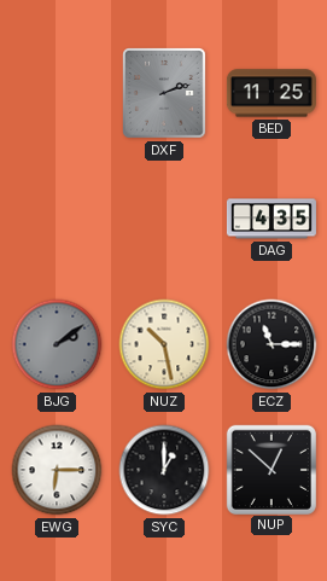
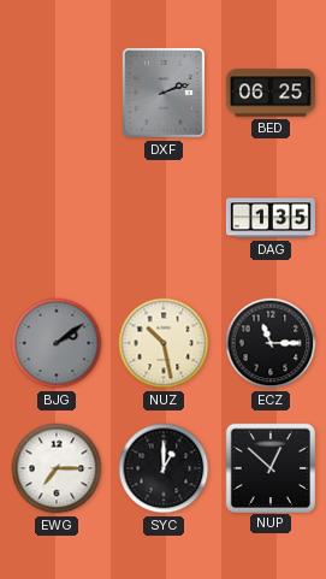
BED: 11:25 -> 06:25
DAG: 4:35 -> 1:35
EWG: 6:15 -> 7:15
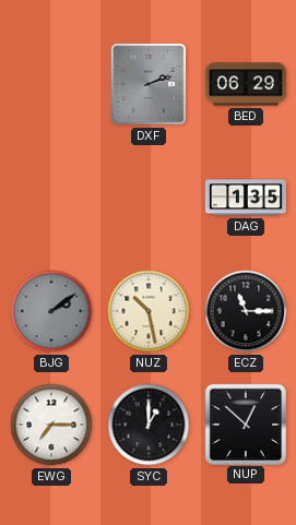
BED: 06:25 -> 06:29
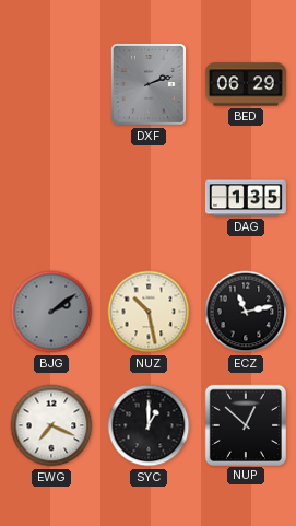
ECZ: 11:15 -> 11:13
EWG: 7:15 -> 7:19
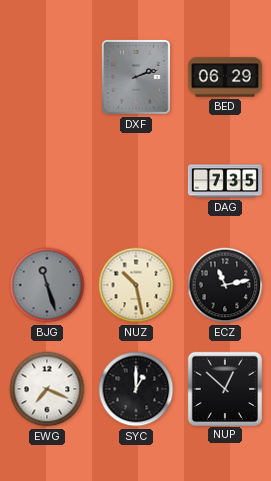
DAG: 1:35 -> 7:35
BJG: 2:09 -> 11:27
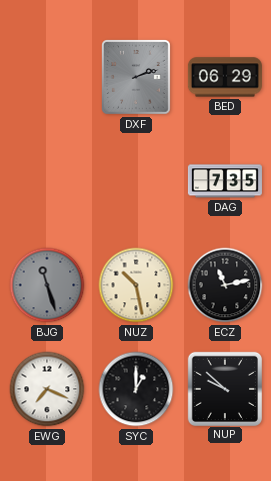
NUP: 12:52 -> 9:52
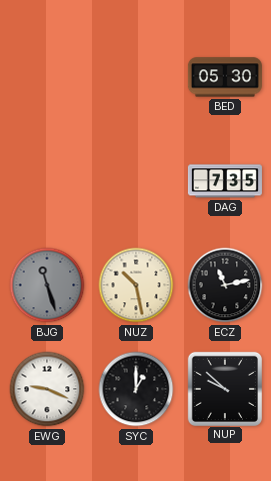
DXF: 2:12 -> none
BED: 06:29 -> 05:30
EWG: 7:19 -> 9:19
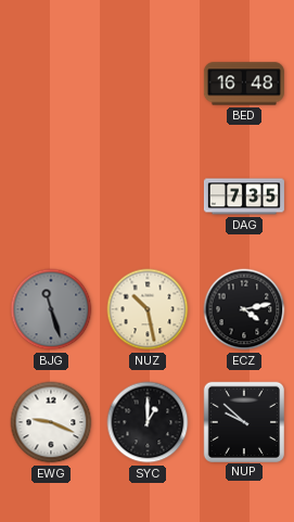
BED: 05:30 -> 16:48
ECZ: 11:13 -> 4:13
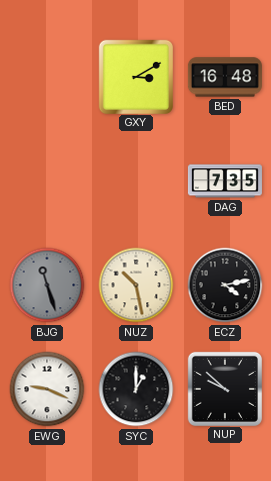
GXY: none -> 3:10
